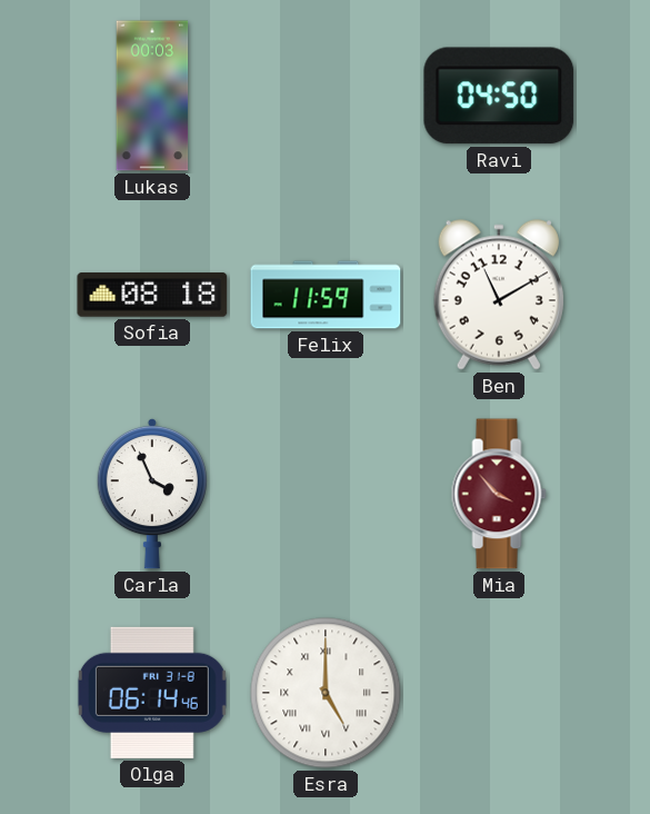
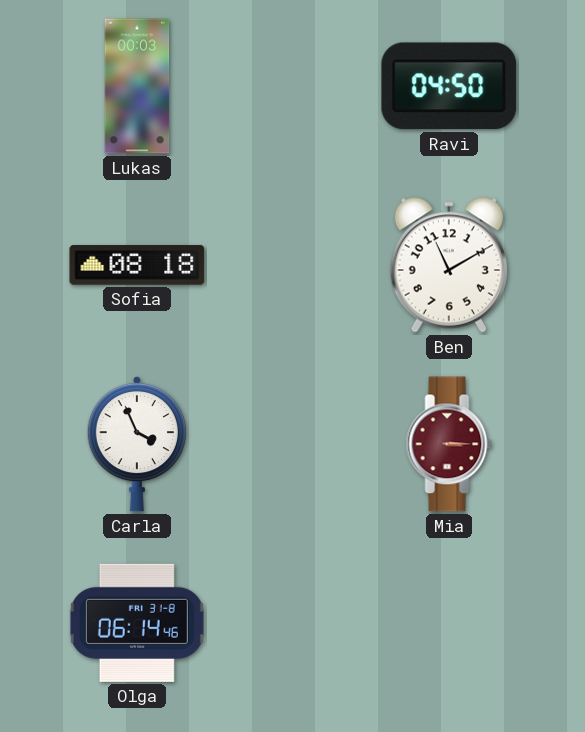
Felix: 11:59 -> none
Mia: 3:53 -> 3:15
Esra: 5:00 -> none
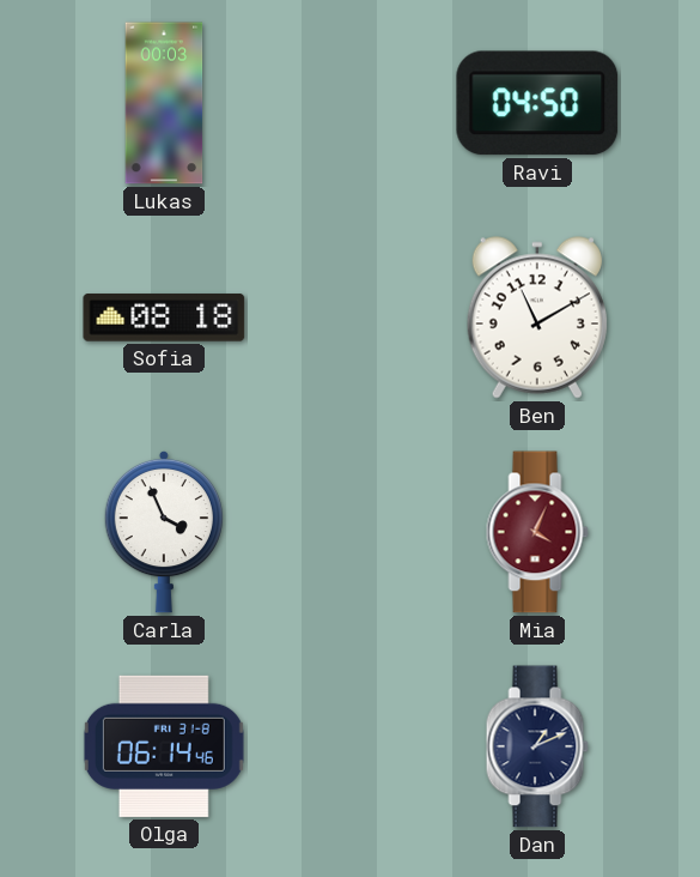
Mia: 3:15 -> 4:04
Dan: none -> 1:11
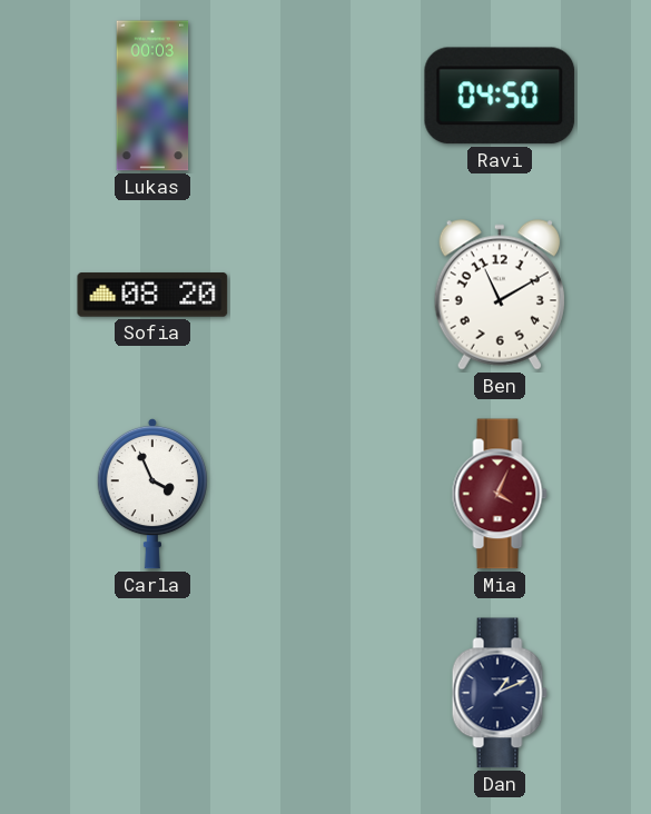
Sofia: 08:18 -> 08:20
Olga: 06:14 -> none
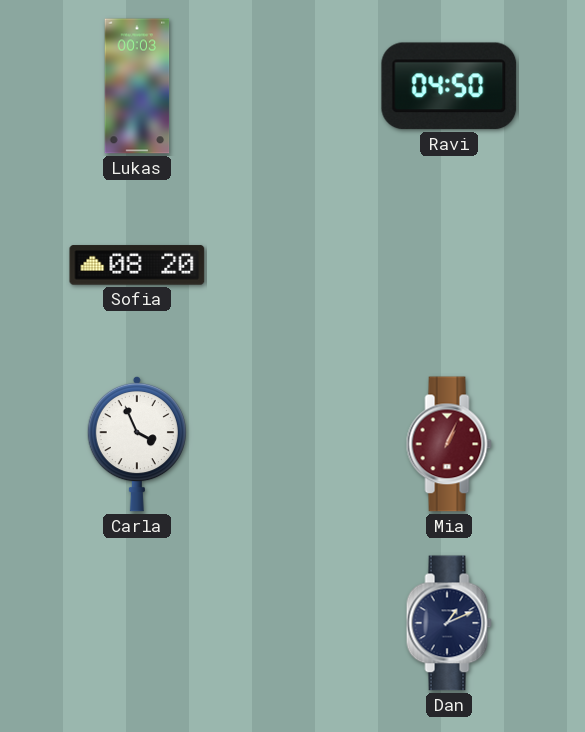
Ben: 11:10 -> none
Mia: 4:04 -> 1:04
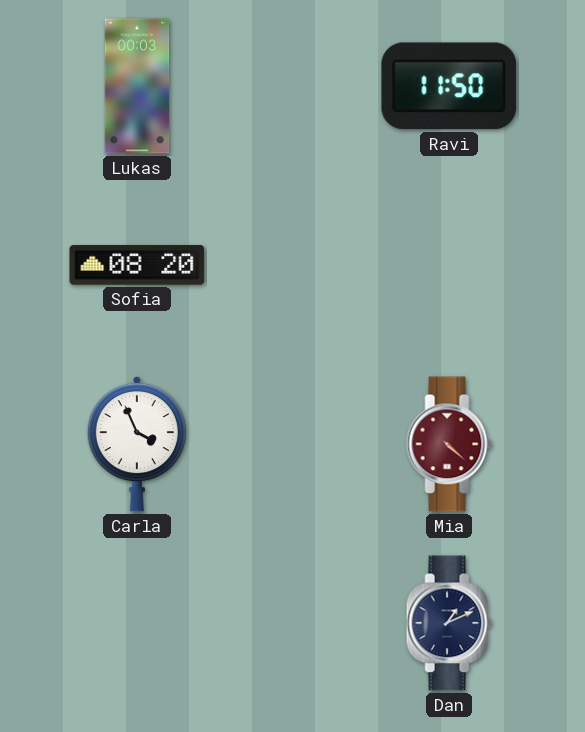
Ravi: 04:50 -> 11:50
Mia: 1:04 -> 4:22
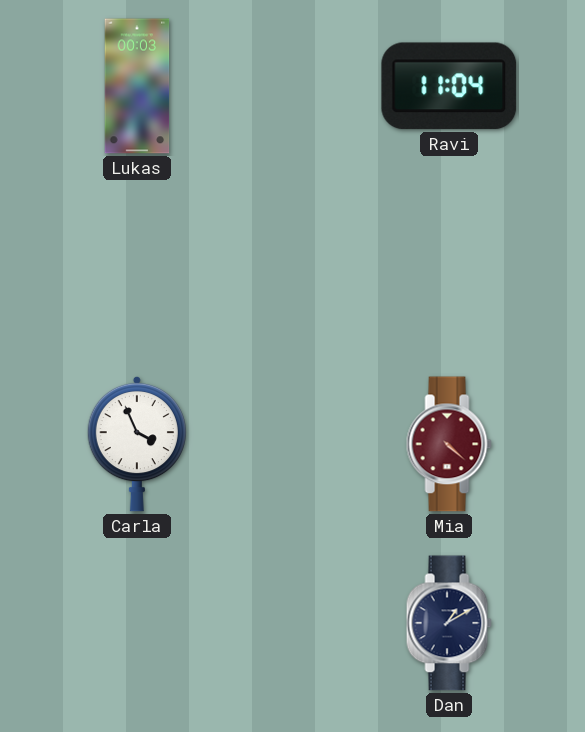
Ravi: 11:50 -> 11:04
Sofia: 08:20 -> none
Dan: 1:11 -> 1:10
